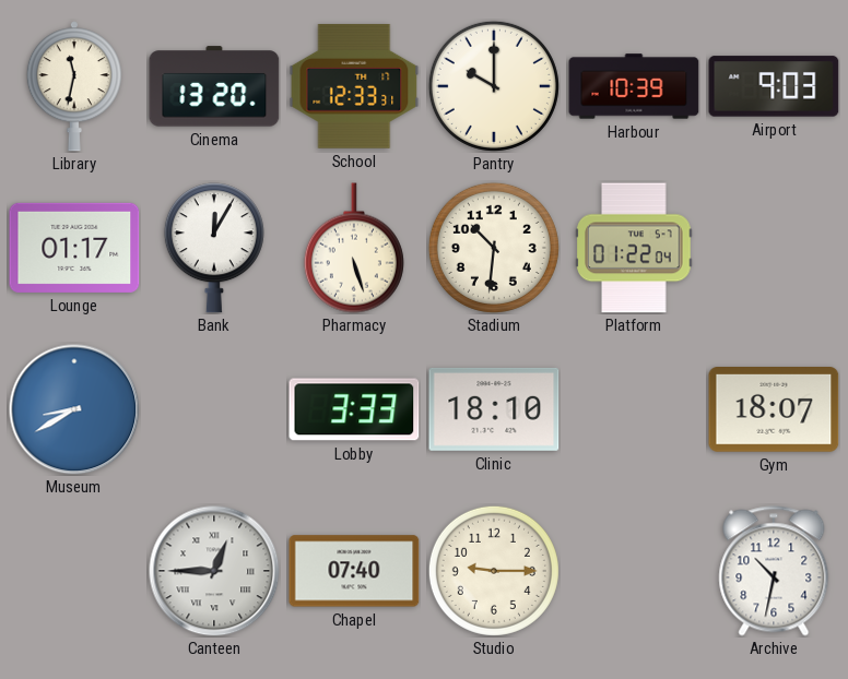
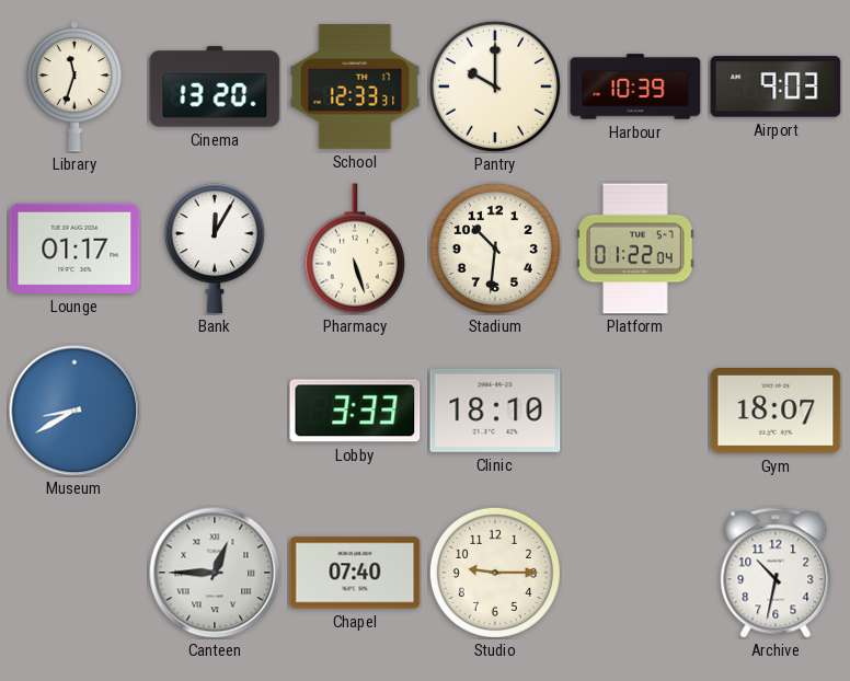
Library: 11:32 -> 11:33
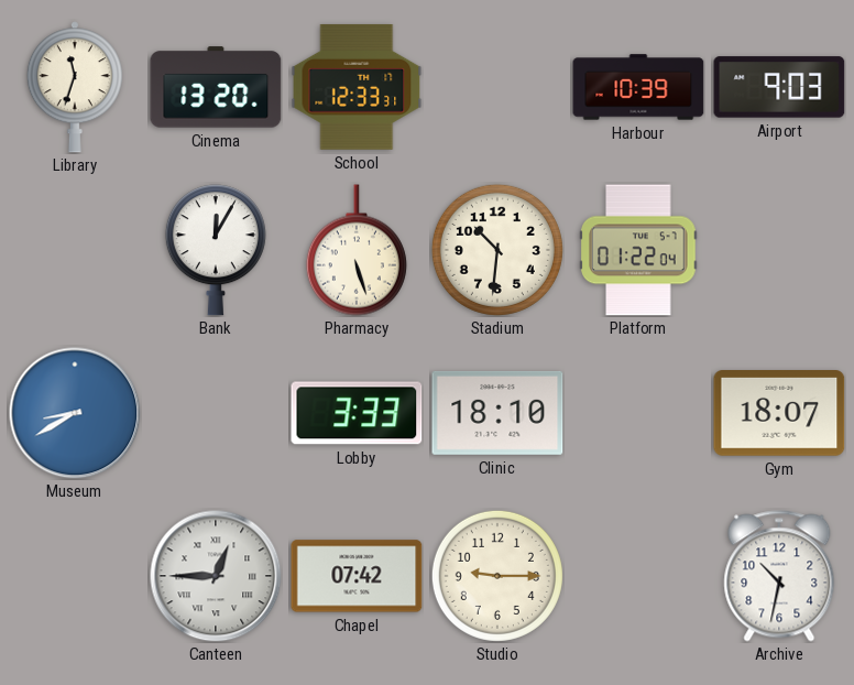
Pantry: 10:00 -> none
Lounge: 01:17 -> none
Chapel: 07:40 -> 07:42
